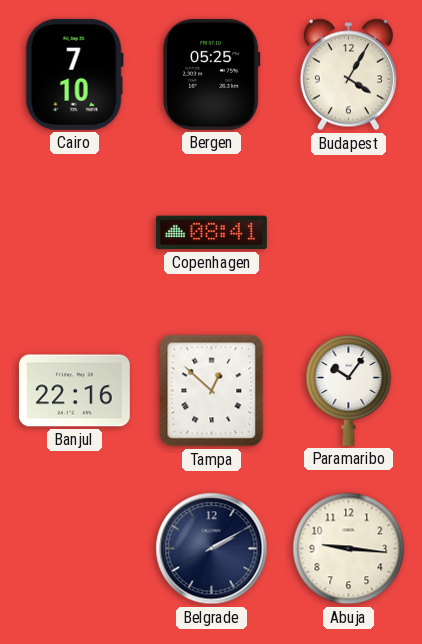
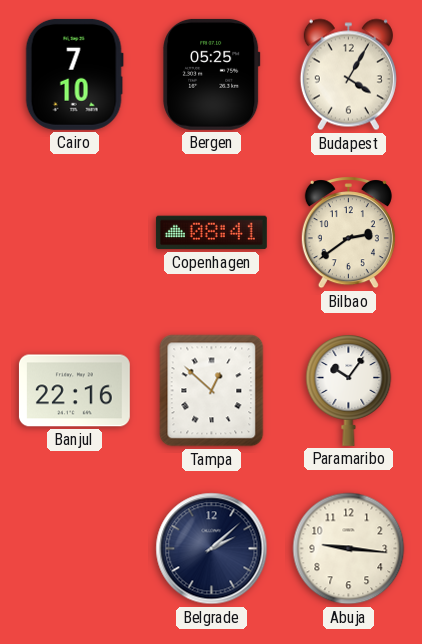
Bilbao: none -> 2:39
Belgrade: 2:10 -> 2:08
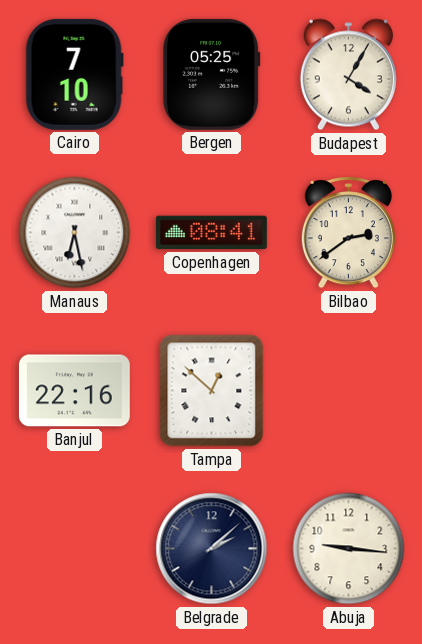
Manaus: none -> 6:28
Paramaribo: 10:06 -> none
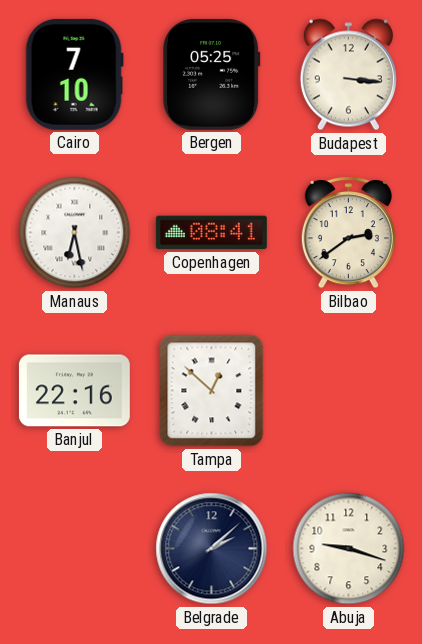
Budapest: 4:05 -> 3:16
Abuja: 9:16 -> 9:18
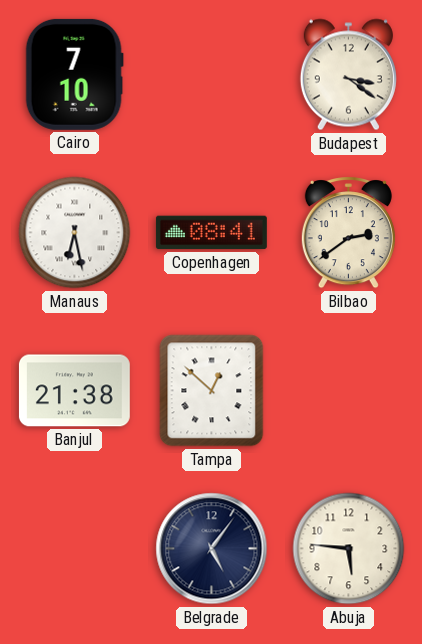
Bergen: 05:25 -> none
Budapest: 3:16 -> 3:21
Banjul: 22:16 -> 21:38
Belgrade: 2:08 -> 5:06
Abuja: 9:18 -> 5:46
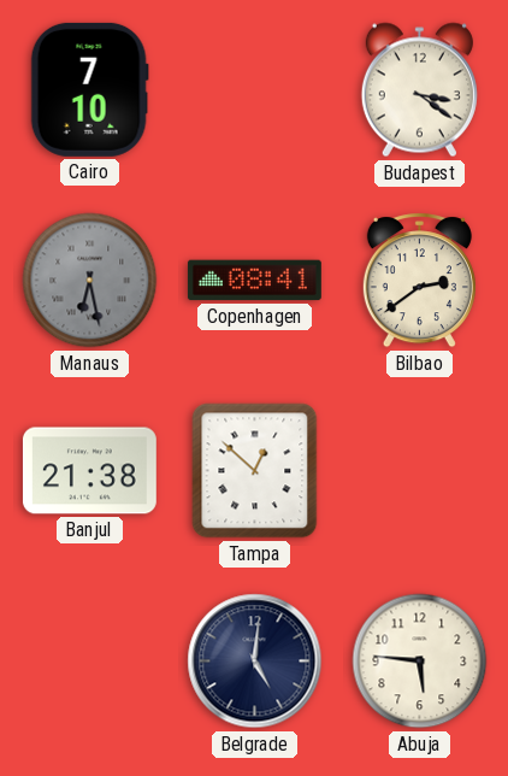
Manaus dial: white -> grey
Belgrade: 5:06 -> 5:01
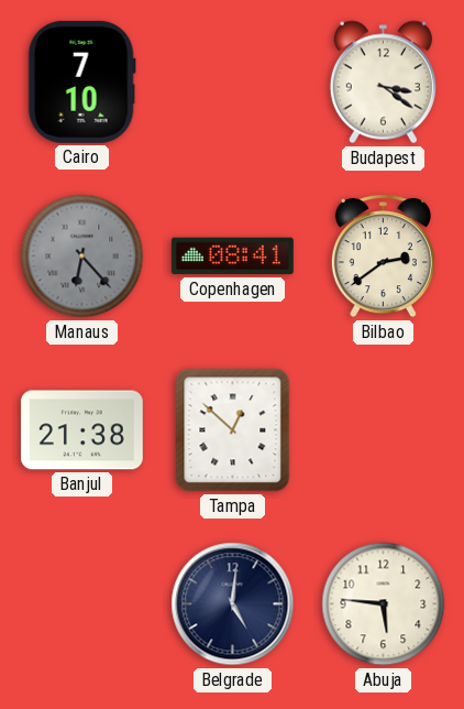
Manaus: 6:28 -> 6:23
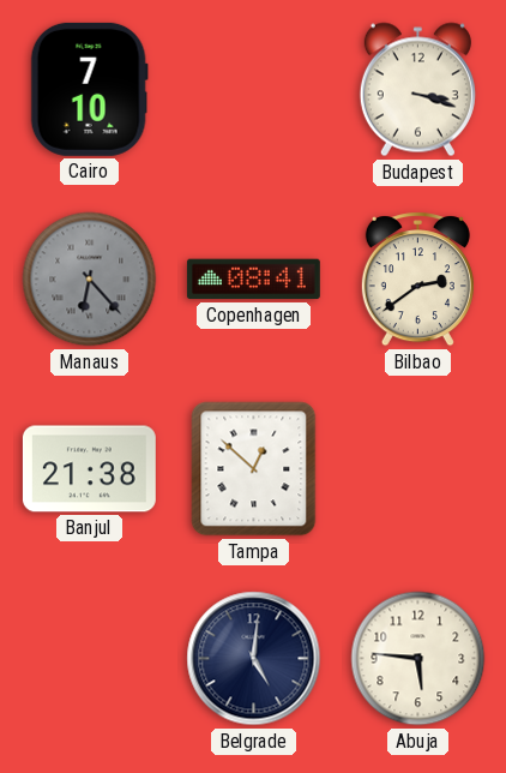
Budapest: 3:21 -> 3:18
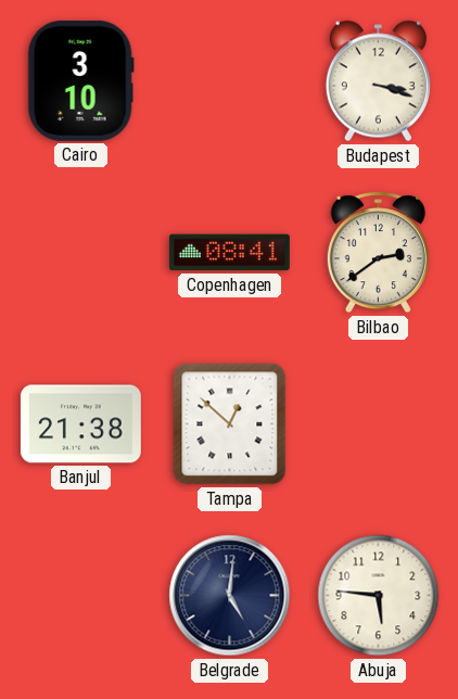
Cairo: 7:10 -> 3:10
Manaus: 6:23 -> none
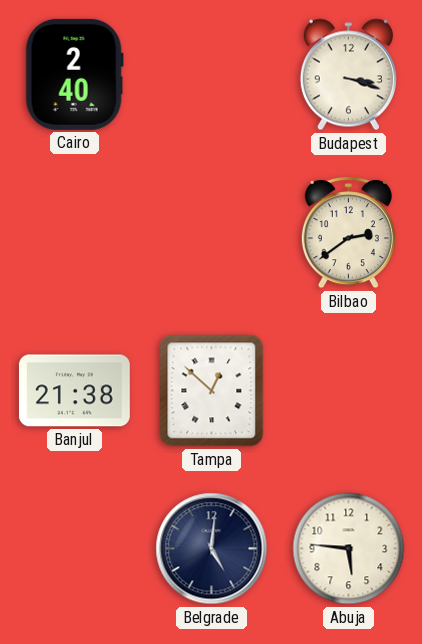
Cairo: 3:10 -> 2:40
Copenhagen: 08:41 -> none
